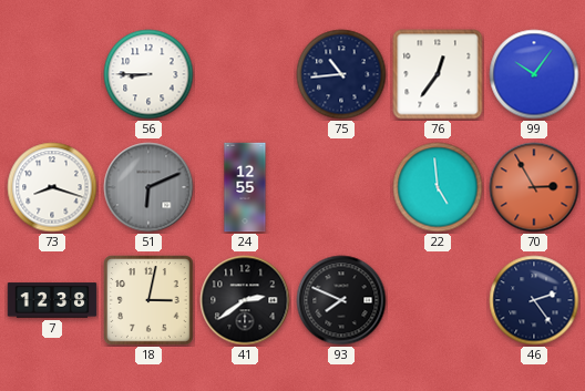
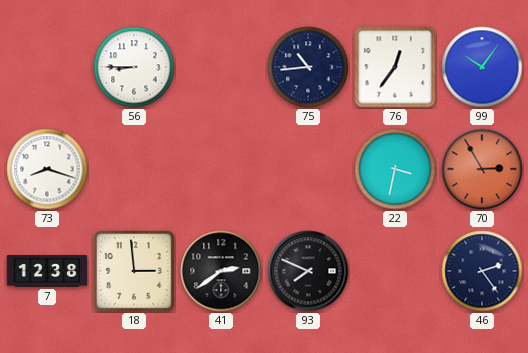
51: 6:11 -> none
24: 12:55 -> none
22: 4:59 -> 3:32
18: 3:02 -> 2:59
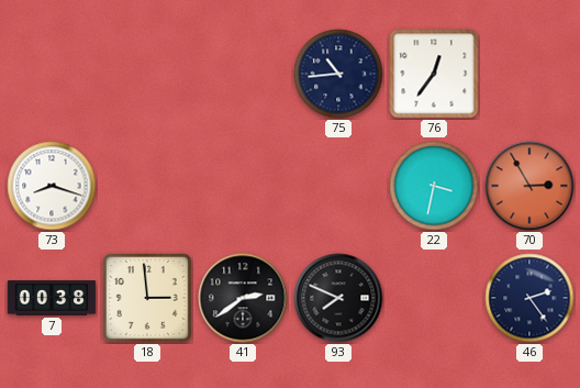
56: 8:45 -> none
99: 10:06 -> none
7: 12:38 -> 00:38
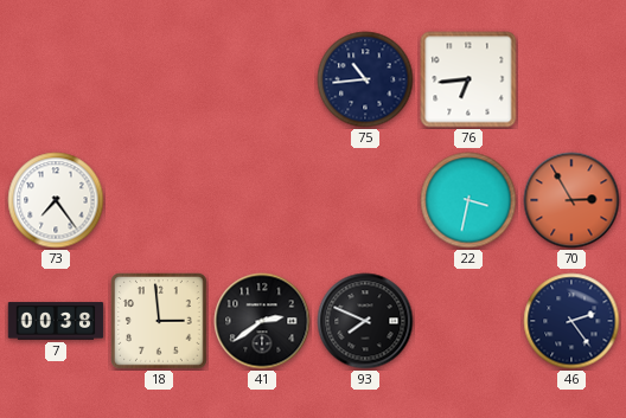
76: 12:36 -> 6:44
73: 8:18 -> 7:24
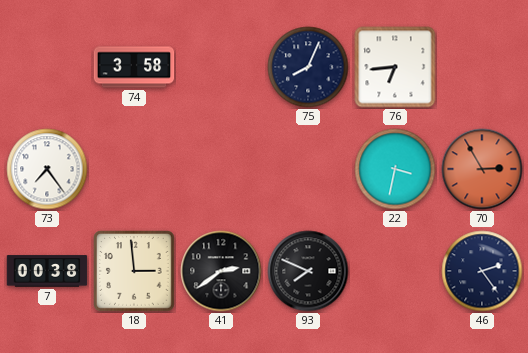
74: none -> 3:58
75: 10:44 -> 8:04
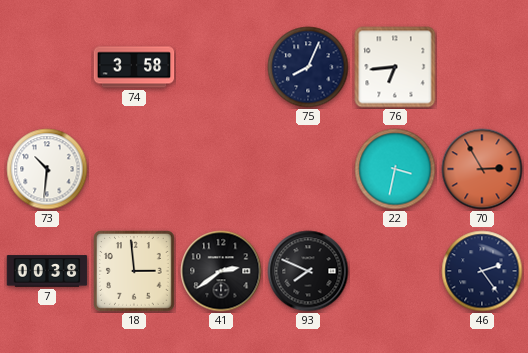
73: 7:24 -> 10:31
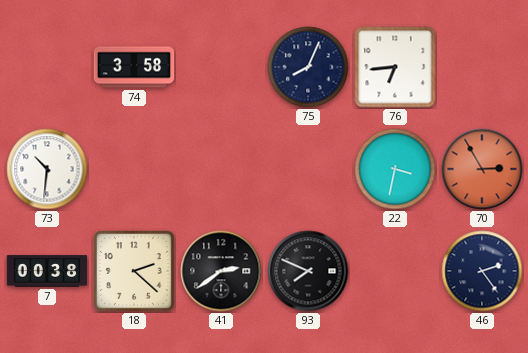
18: 2:59 -> 2:22
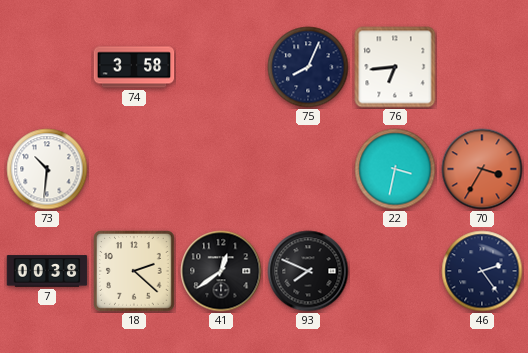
70: 2:55 -> 3:35
41: 2:39 -> 12:39
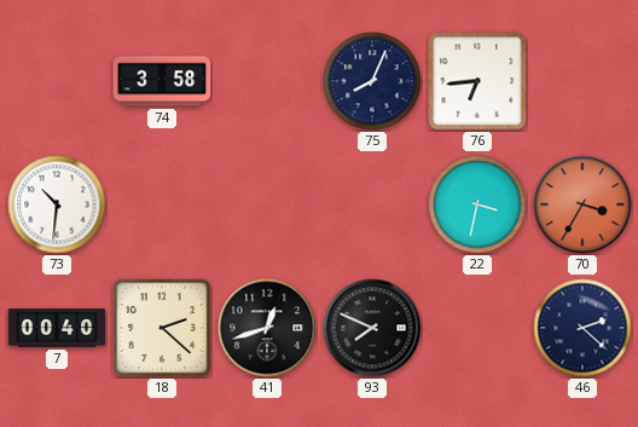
7: 00:38 -> 00:40
41: 12:39 -> 12:42
46: 2:24 -> 2:22
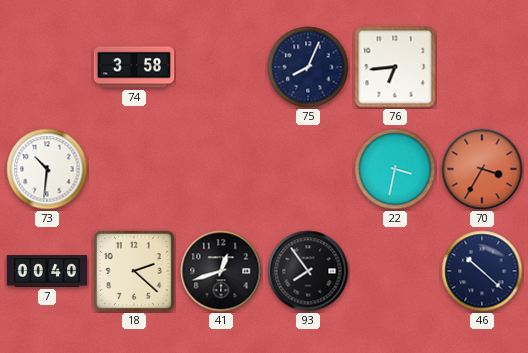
93: 7:49 -> 7:54
46: 2:22 -> 10:22
